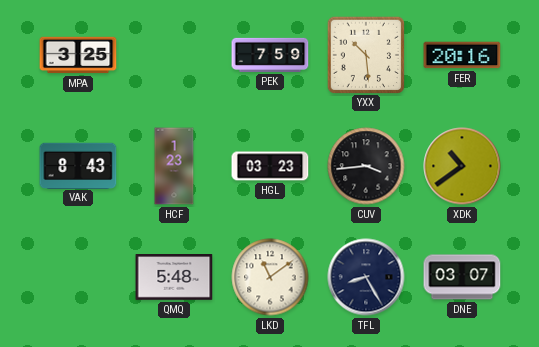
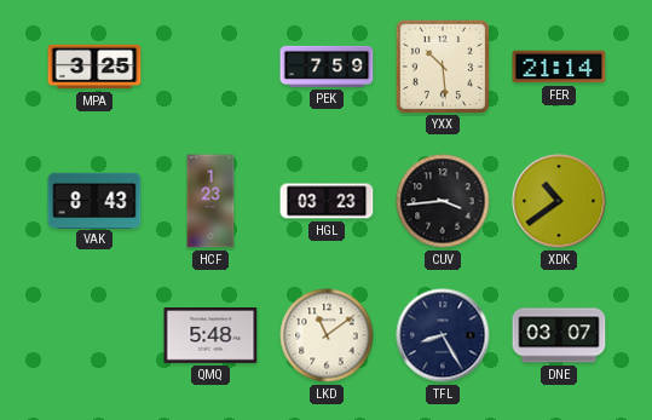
FER: 20:16 -> 21:14
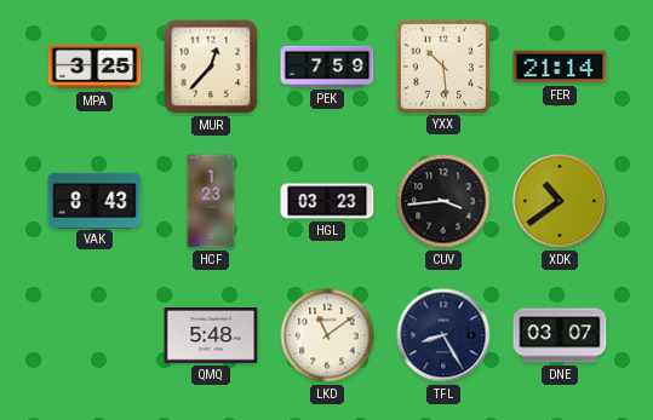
MUR: none -> 12:37
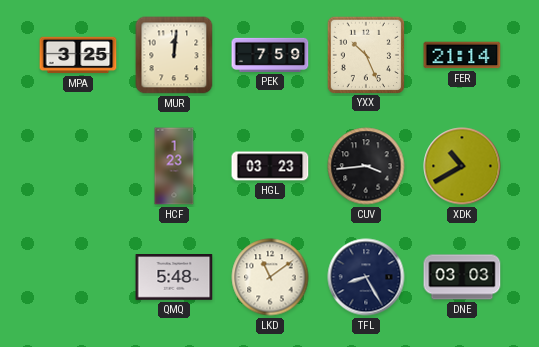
MUR: 12:37 -> 12:01
YXX: 10:29 -> 10:26
VAK: 8:43 -> none
XDK: 10:39 -> 10:40
DNE: 03:07 -> 03:03
